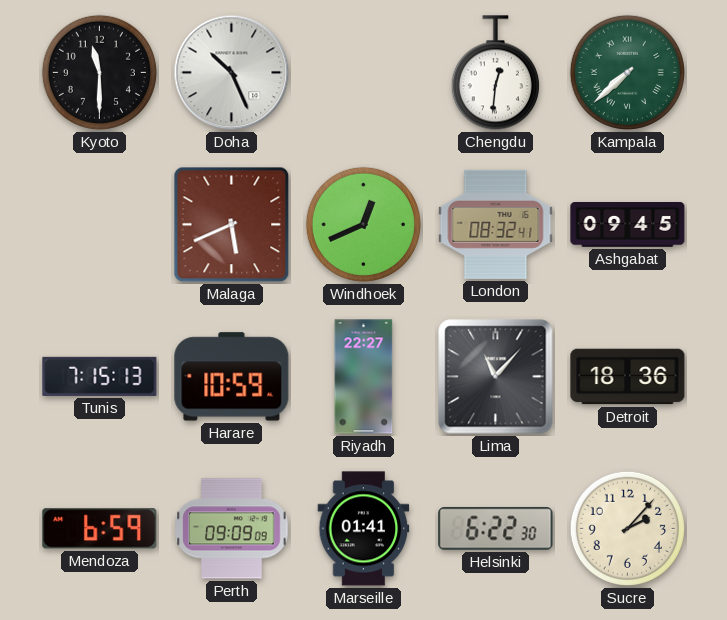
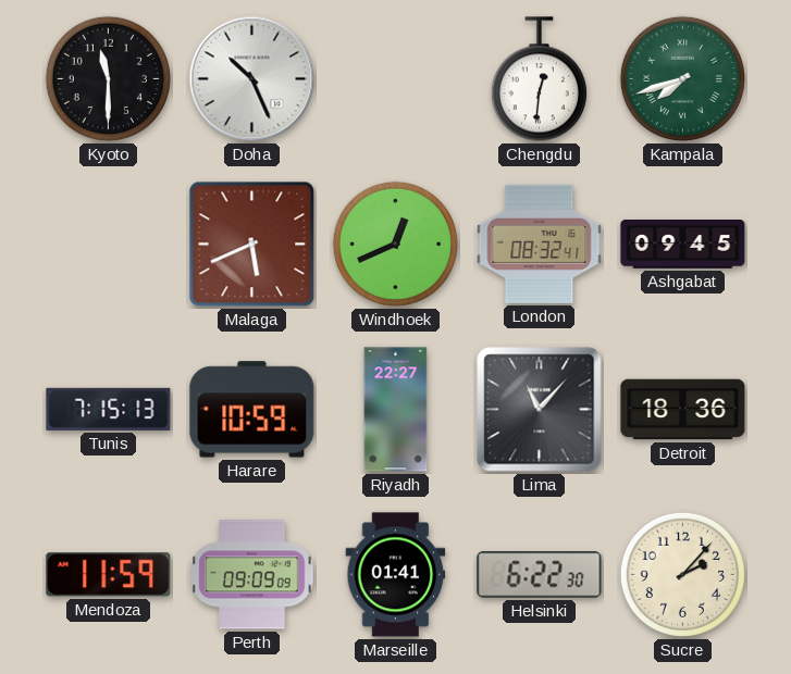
Kampala: 7:38 -> 7:42
Mendoza: 6:59 -> 11:59
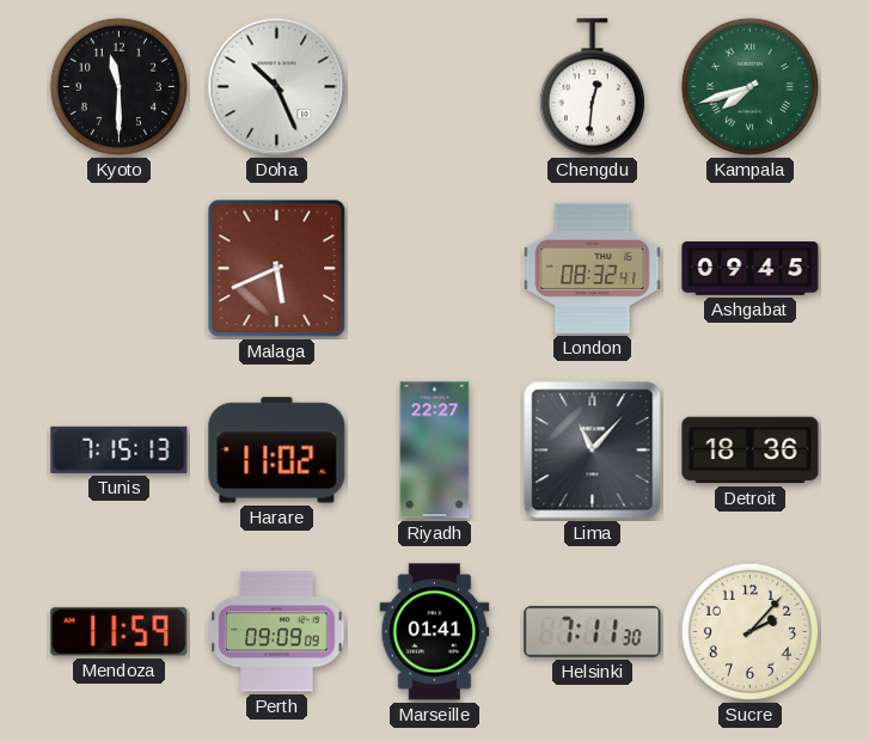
Windhoek: 12:41 -> none
Harare: 10:59 -> 11:02
Helsinki: 6:22 -> 7:11
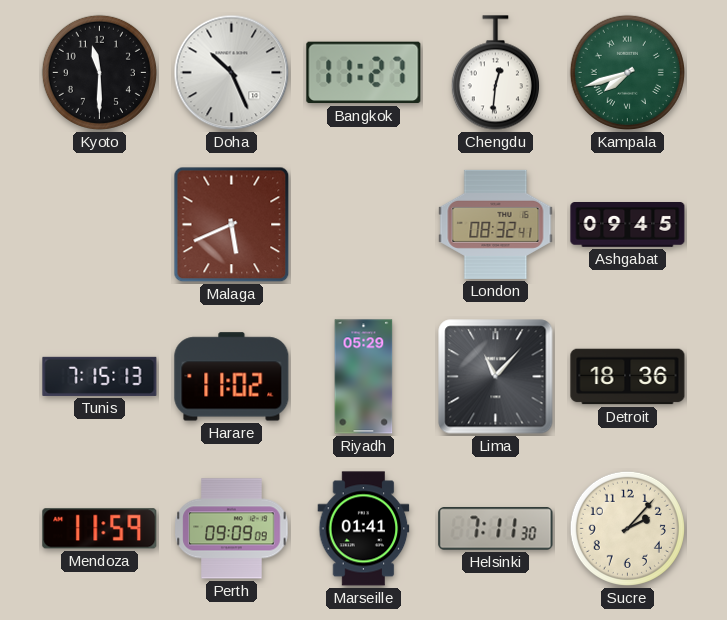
Bangkok: none -> 11:27
Riyadh: 22:27 -> 05:29
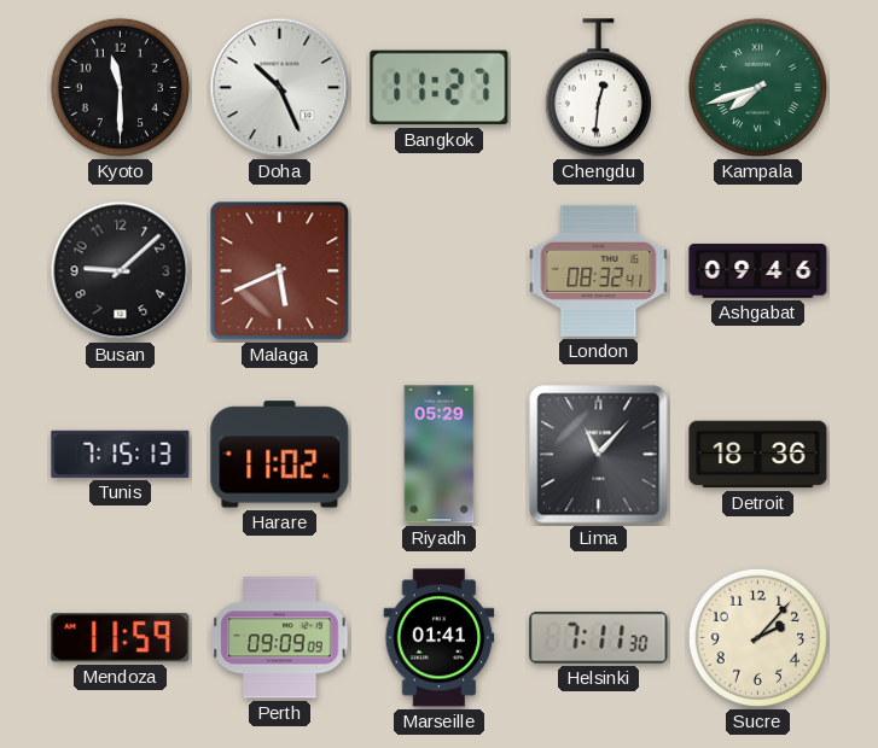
Busan: none -> 9:08
Ashgabat: 09:45 -> 09:46
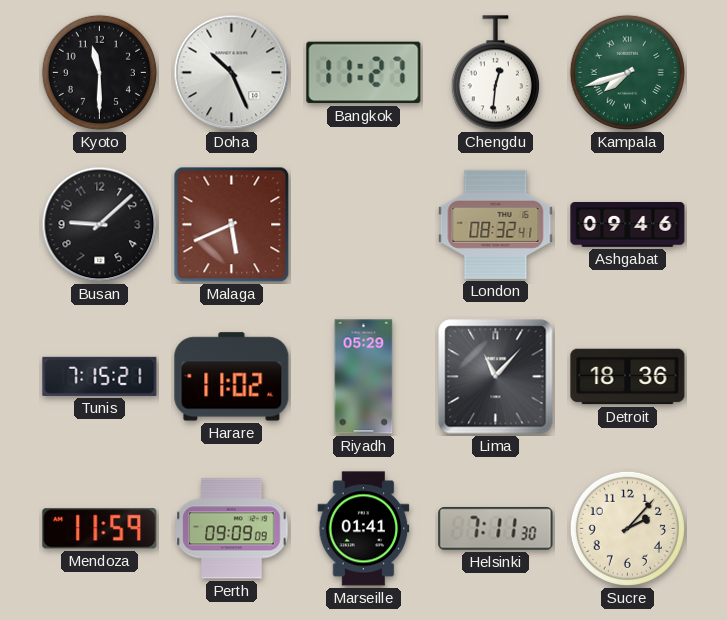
Tunis: 7:15:13 -> 7:15:21
